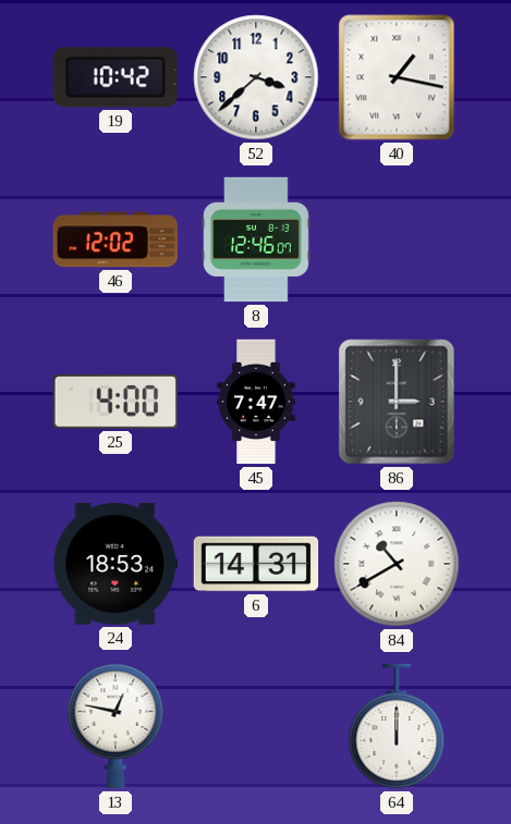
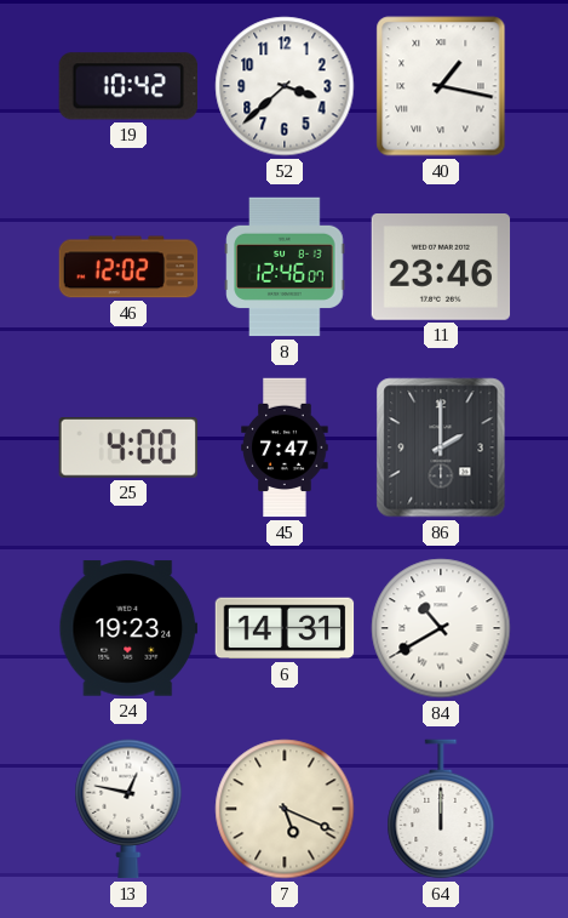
11: none -> 23:46
86: 3:00 -> 2:00
24: 18:53 -> 19:23
7: none -> 5:19
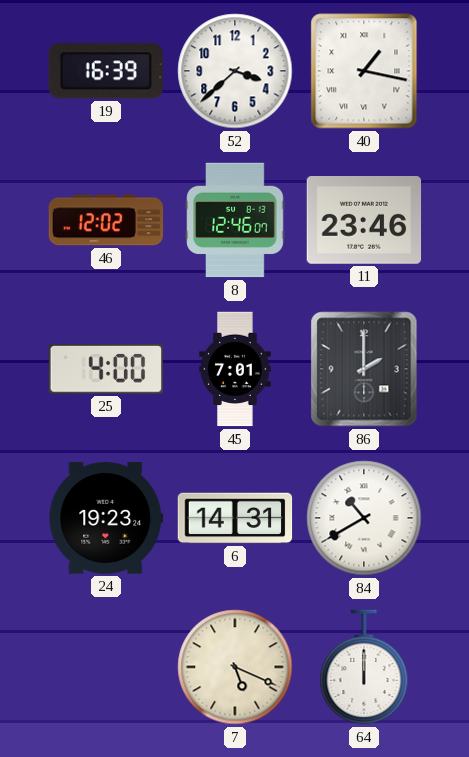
19: 10:42 -> 16:39
45: 7:47 -> 7:01
13: 12:47 -> none
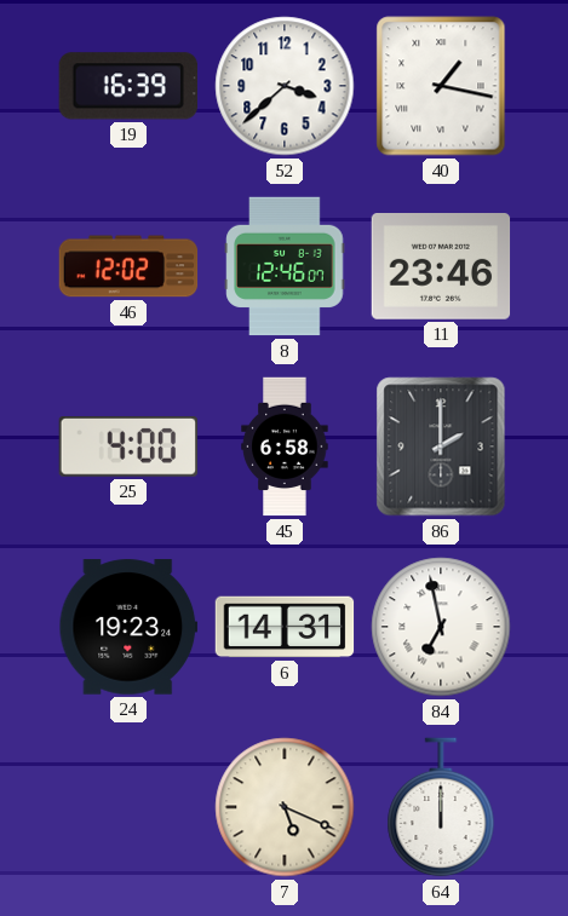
45: 7:01 -> 6:58
84: 10:40 -> 6:58
